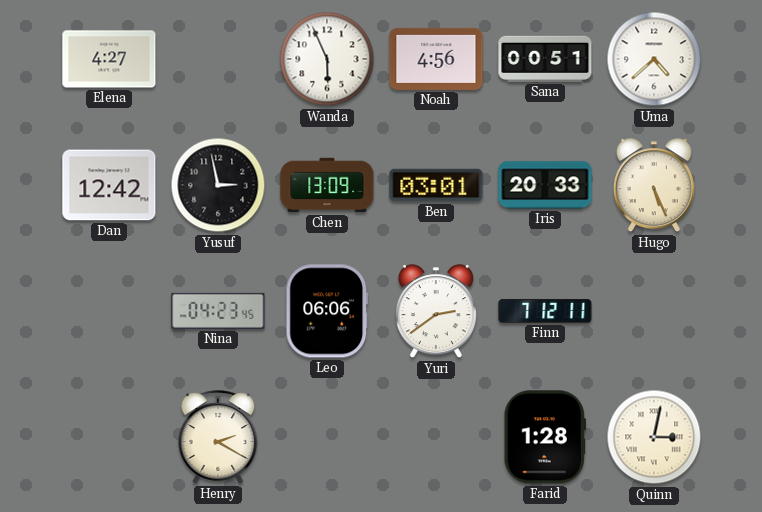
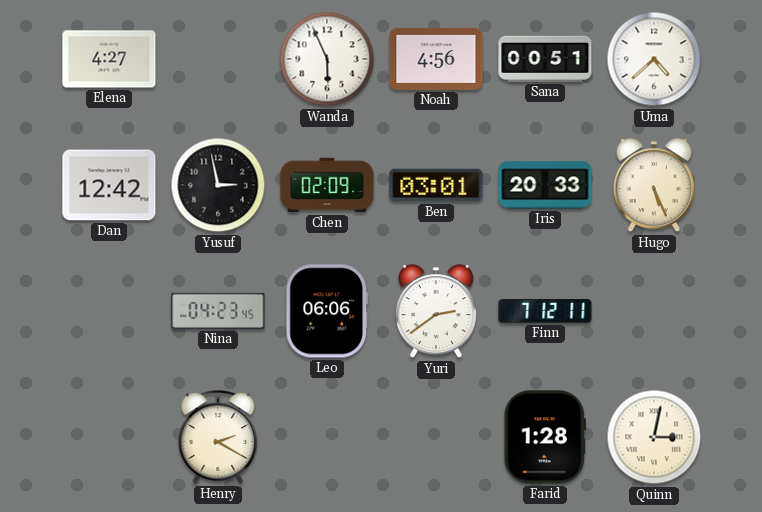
Chen: 13:09 -> 02:09
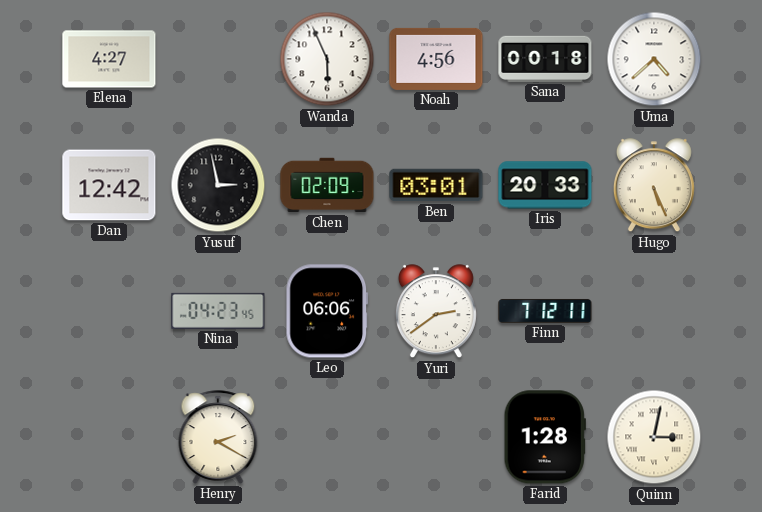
Sana: 00:51 -> 00:18
